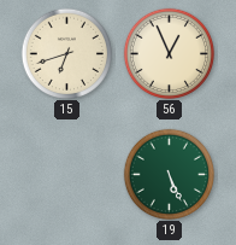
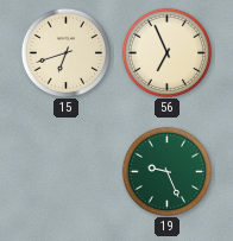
56: 12:56 -> 6:56
19: 5:26 -> 9:26
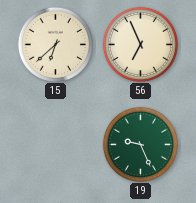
15: 6:42 -> 6:38
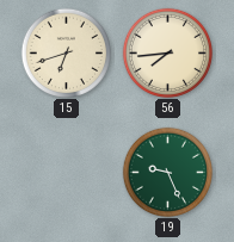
15: 6:38 -> 6:42
56: 6:56 -> 7:44
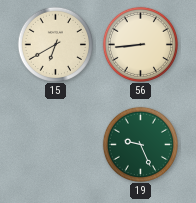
15: 6:42 -> 6:40
56: 7:44 -> 8:44
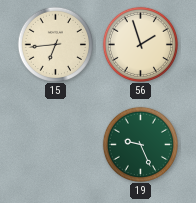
15: 6:40 -> 6:44
56: 8:44 -> 1:57
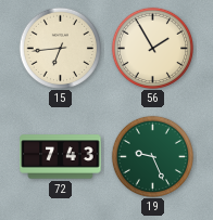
56: 1:57 -> 1:55
72: none -> 7:43
